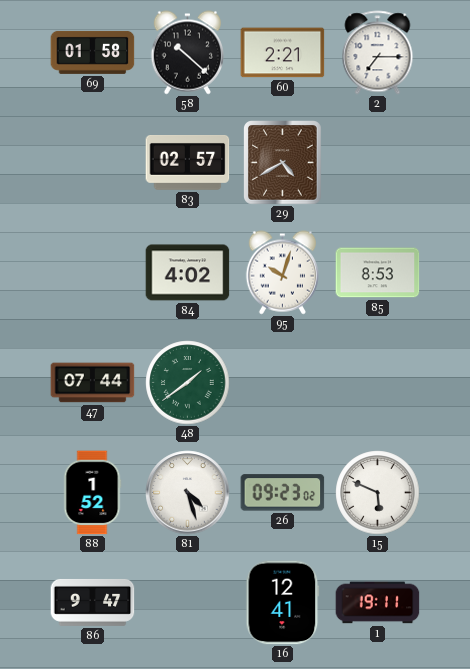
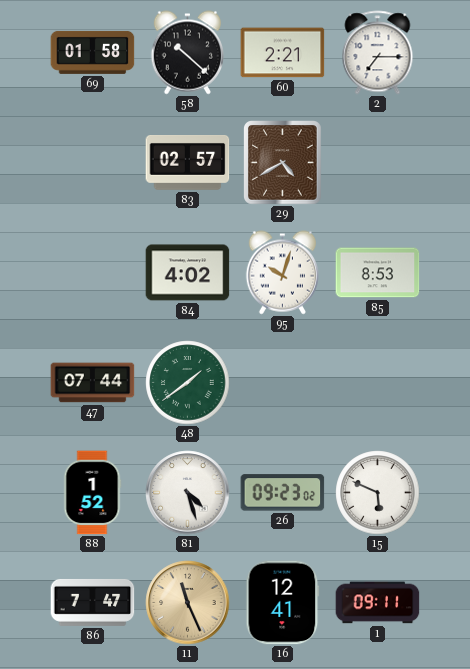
86: 9:47 -> 7:47
11: none -> 11:26
1: 19:11 -> 09:11
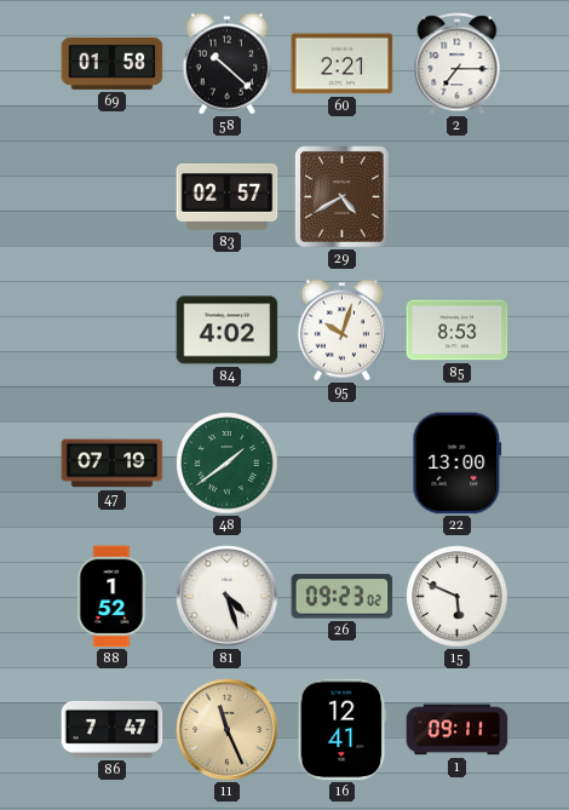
47: 07:44 -> 07:19
22: none -> 13:00
